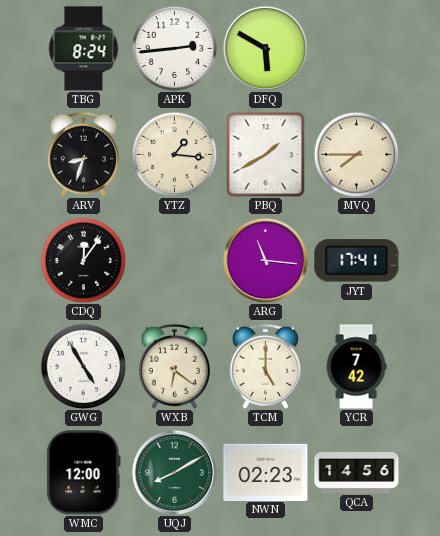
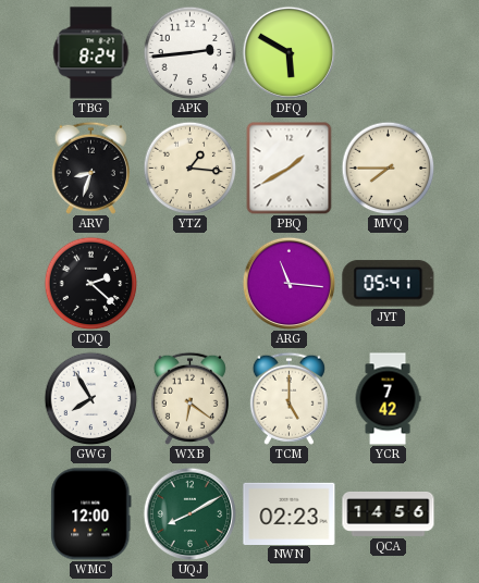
CDQ: 12:06 -> 2:22
JYT: 17:41 -> 05:41
GWG: 4:55 -> 7:55
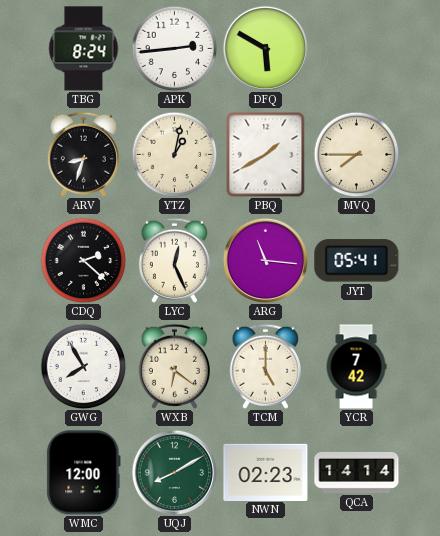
YTZ: 1:16 -> 1:02
LYC: none -> 12:26
QCA: 14:56 -> 14:14
